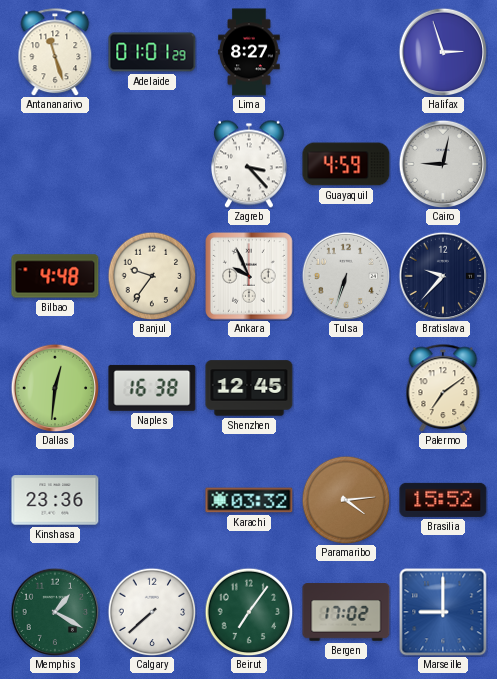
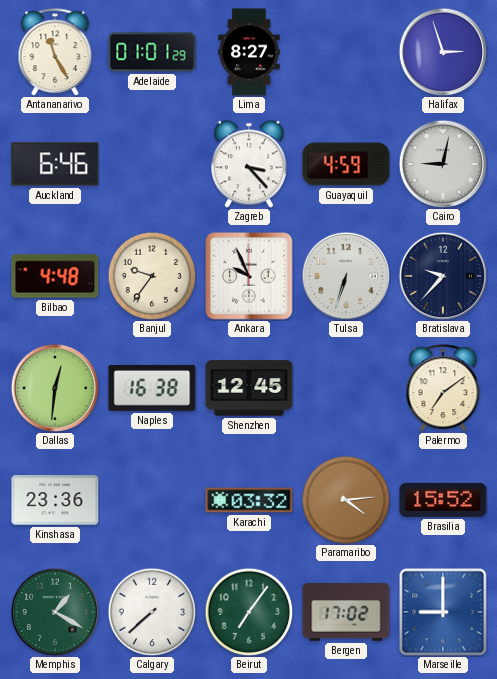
Antananarivo: 11:27 -> 11:25
Auckland: none -> 6:46
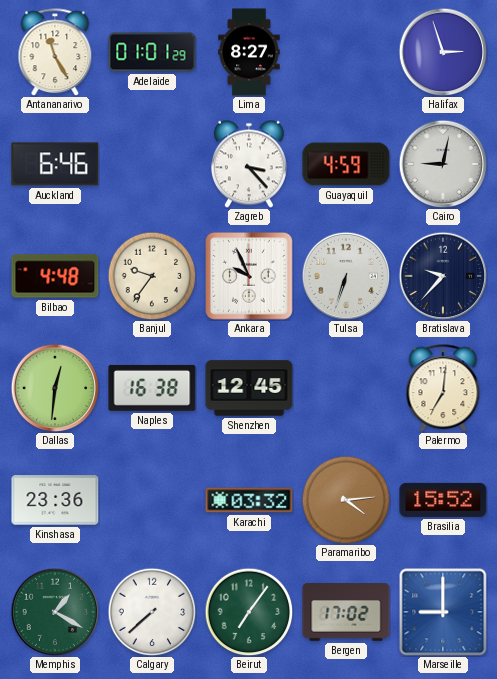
Palermo: 7:09 -> 7:01
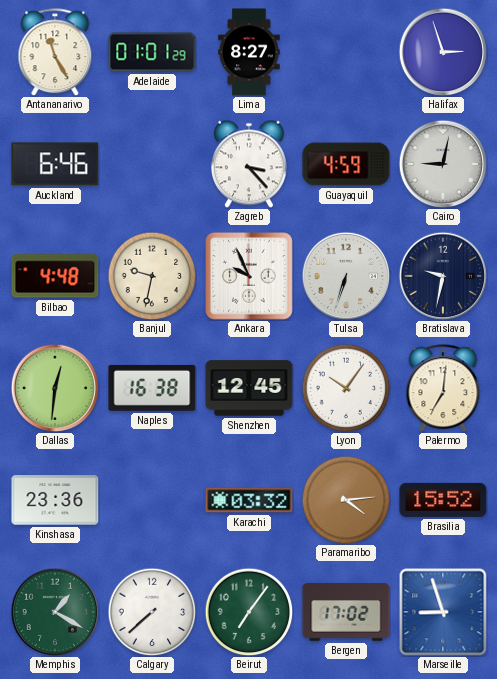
Banjul: 9:36 -> 9:32
Bratislava: 9:37 -> 9:32
Lyon: none -> 10:06
Marseille: 9:00 -> 8:57
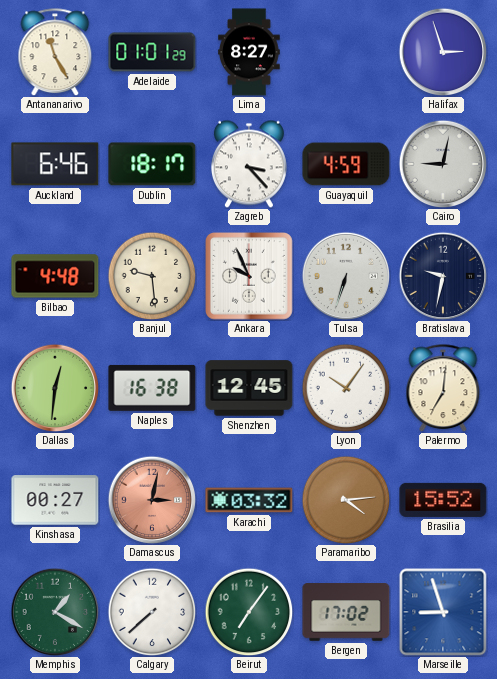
Dublin: none -> 18:17
Banjul: 9:32 -> 9:29
Kinshasa: 23:36 -> 00:27
Damascus: none -> 3:02
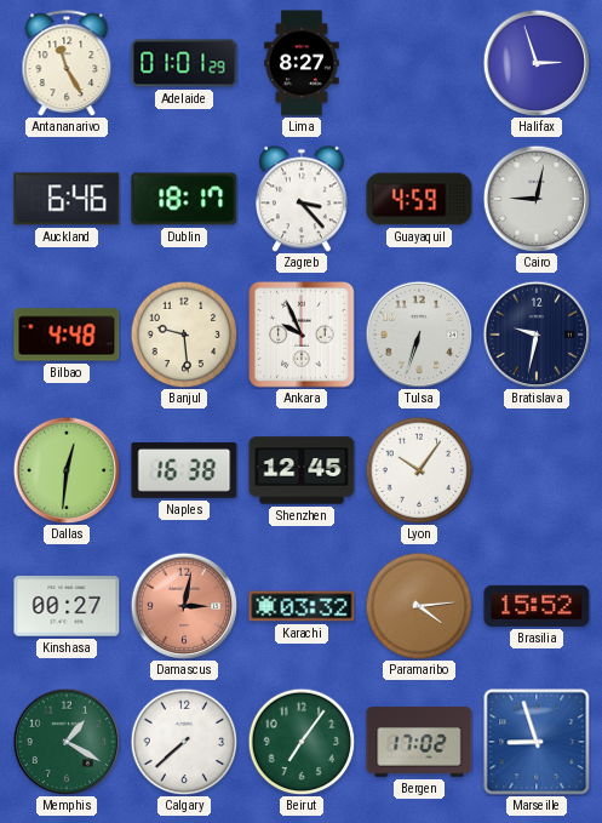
Palermo: 7:01 -> none
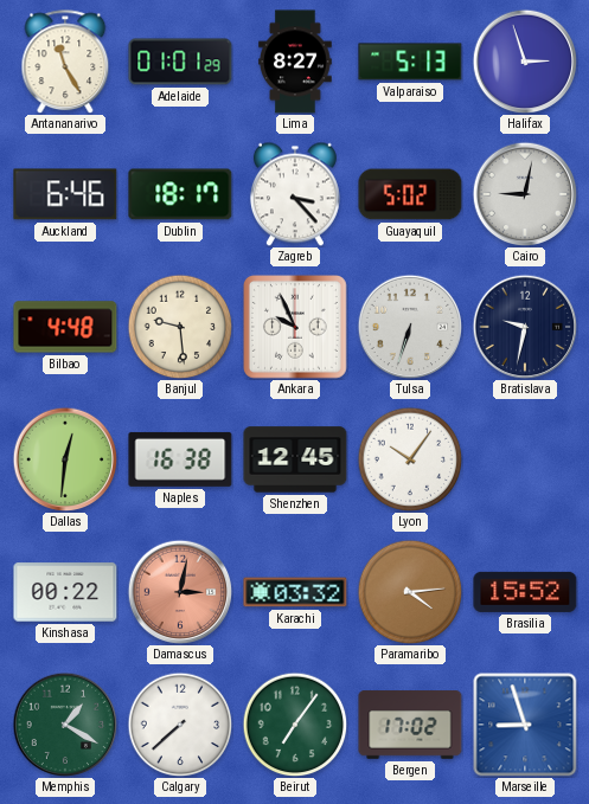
Valparaiso: none -> 5:13
Guayaquil: 4:59 -> 5:02
Kinshasa: 00:27 -> 00:22
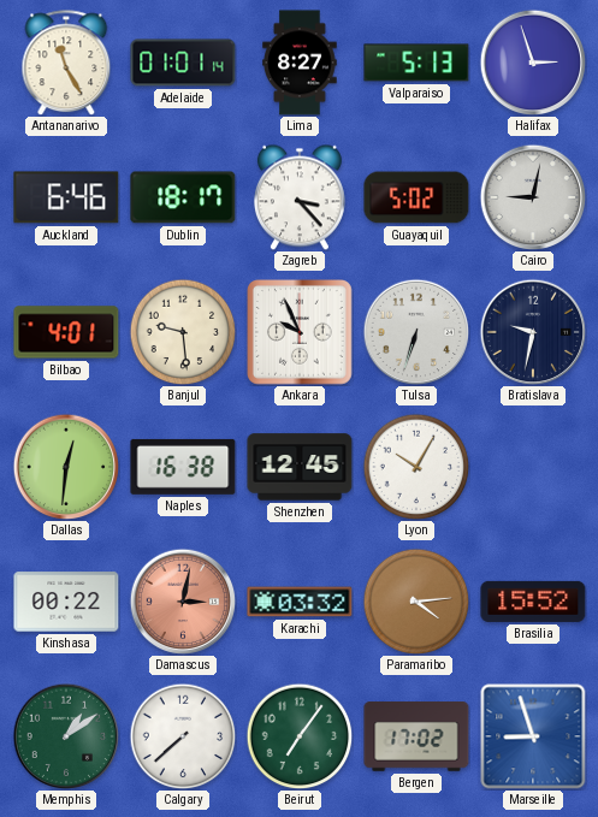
Adelaide: 01:01:29 -> 01:01:14
Bilbao: 4:48 -> 4:01
Lyon: 10:06 -> 10:05
Memphis: 1:20 -> 1:09
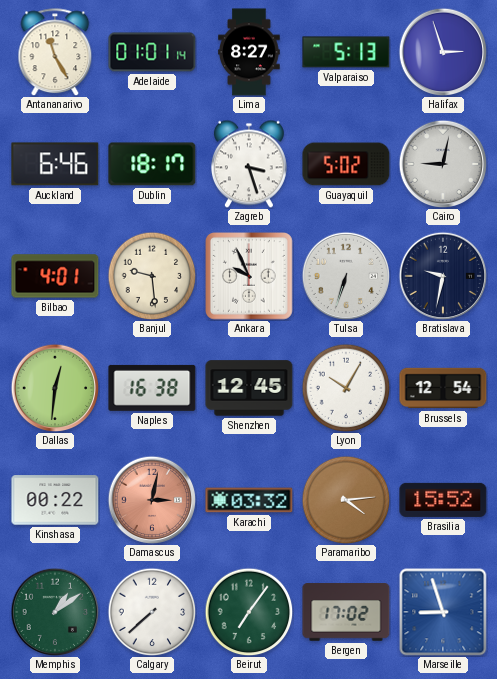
Zagreb: 3:23 -> 3:27
Brussels: none -> 12:54
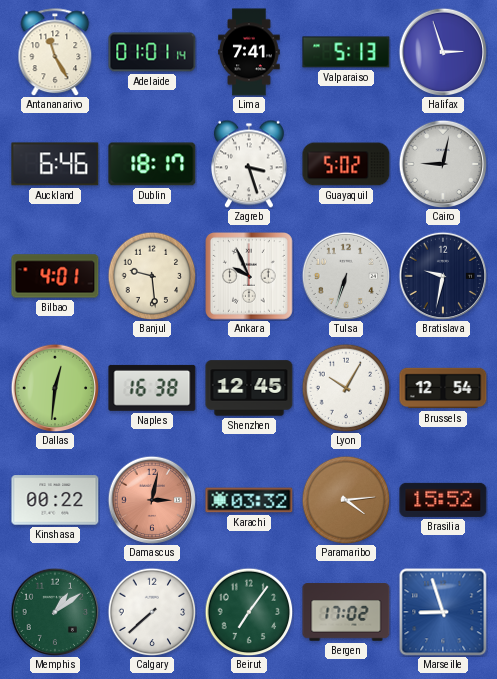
Lima: 8:27 -> 7:41
